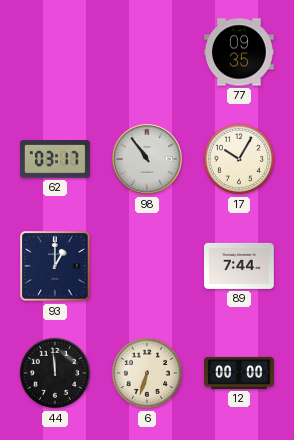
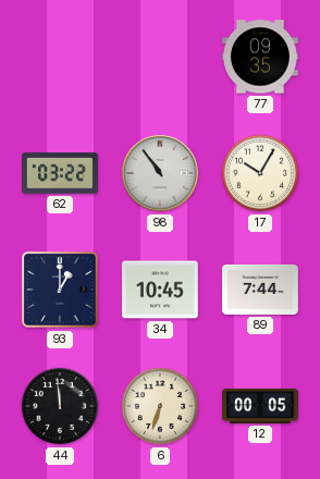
62: 03:17 -> 03:22
34: none -> 10:45
12: 00:00 -> 00:05
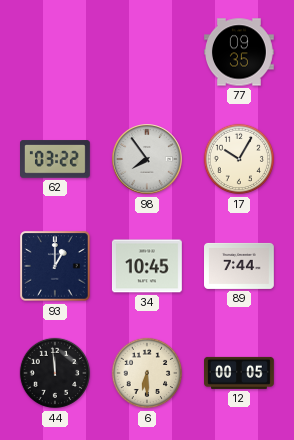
98: 10:54 -> 7:54
6: 6:33 -> 6:30
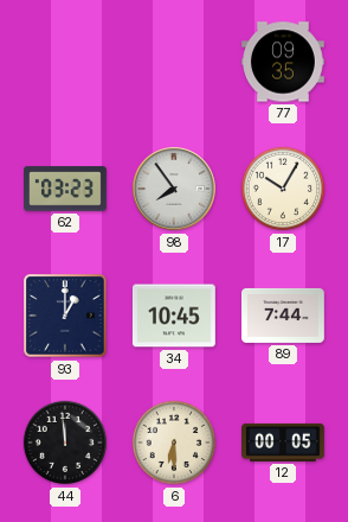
62: 03:22 -> 03:23
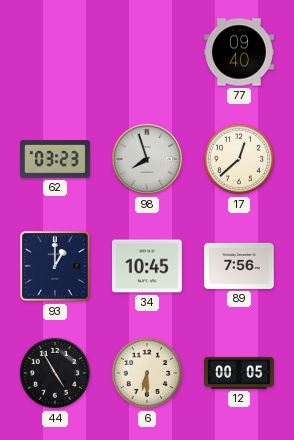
77: 09:35 -> 09:40
98: 7:54 -> 7:57
17: 10:05 -> 12:38
89: 7:44 -> 7:56
44: 11:59 -> 4:55
